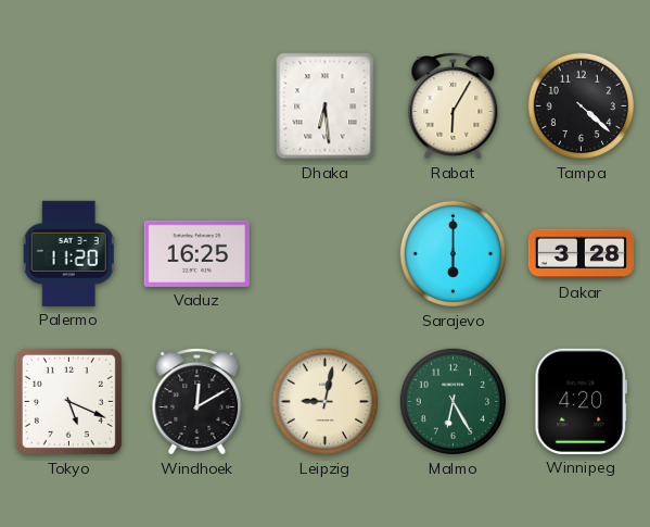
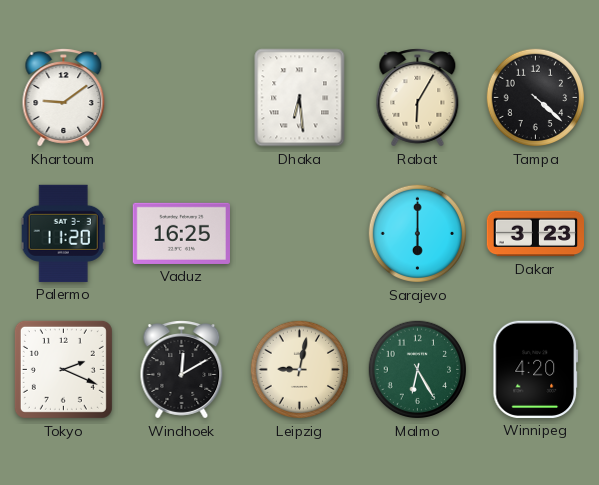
Khartoum: none -> 9:09
Dakar: 3:28 -> 3:23
Tokyo: 5:19 -> 2:19
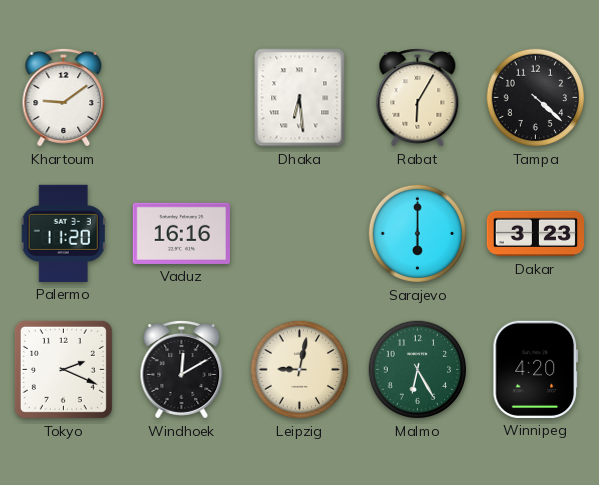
Vaduz: 16:25 -> 16:16
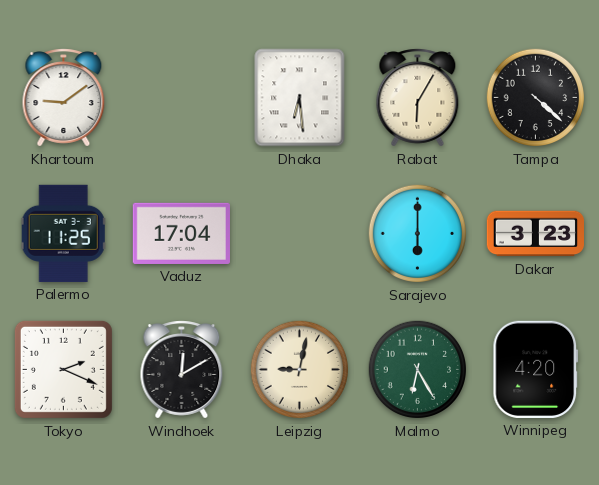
Palermo: 11:20 -> 11:25
Vaduz: 16:16 -> 17:04
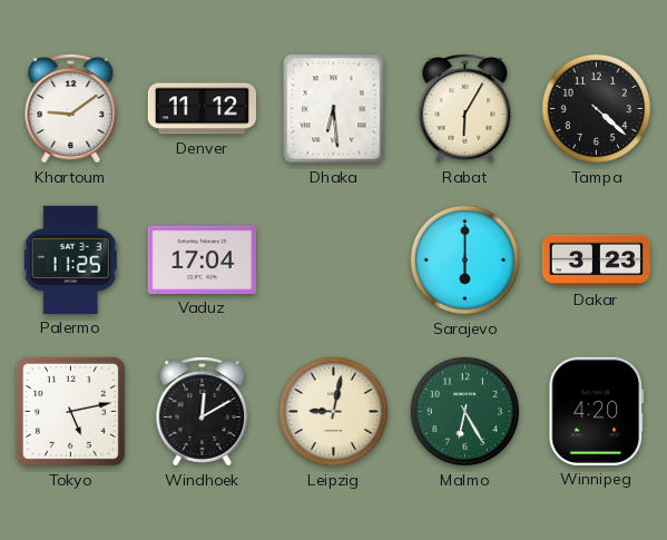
Denver: none -> 11:12
Tokyo: 2:19 -> 5:13
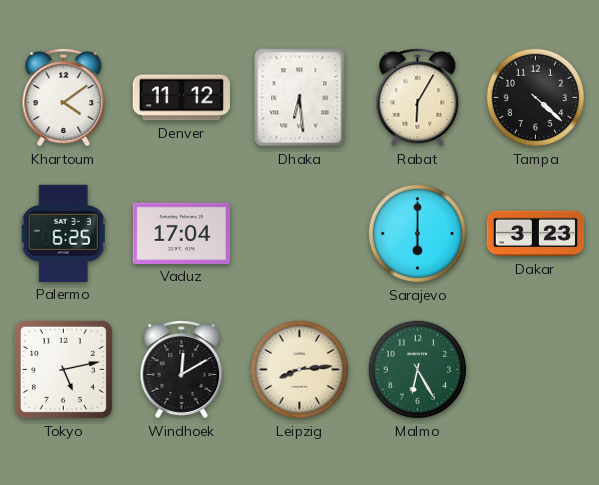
Khartoum: 9:09 -> 4:09
Palermo: 11:25 -> 6:25
Leipzig: 9:02 -> 8:14
Winnipeg: 4:20 -> none
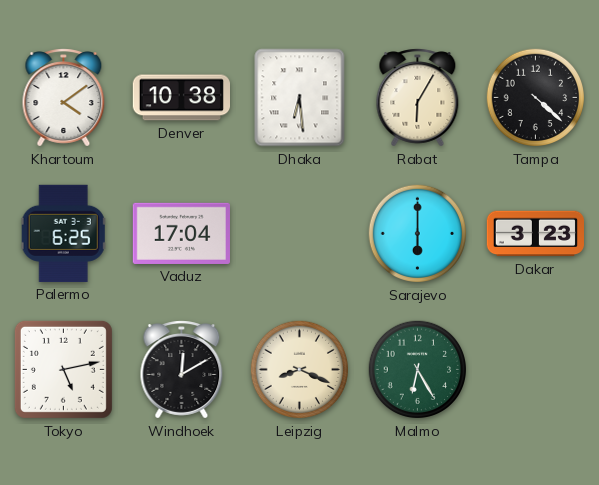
Denver: 11:12 -> 10:38
Leipzig: 8:14 -> 8:19
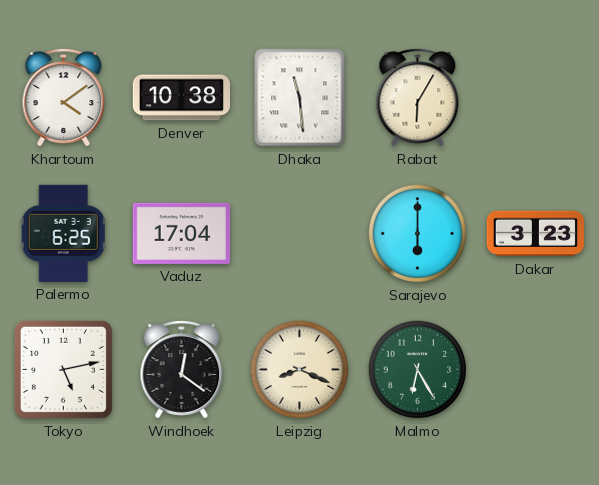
Dhaka: 6:29 -> 11:29
Tampa: 4:22 -> none
Windhoek: 12:10 -> 12:21
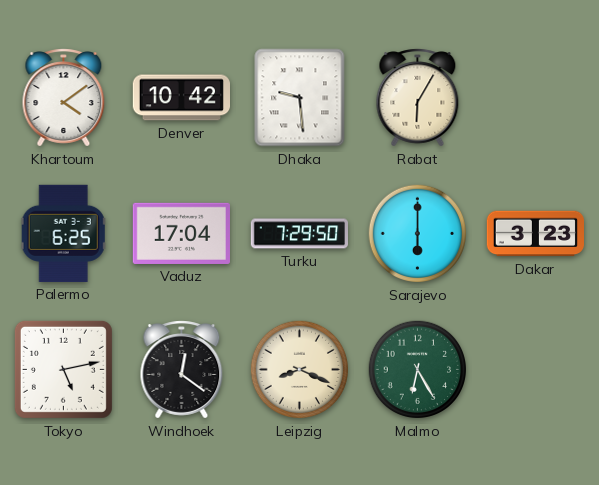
Denver: 10:38 -> 10:42
Dhaka: 11:29 -> 9:29
Turku: none -> 7:29
